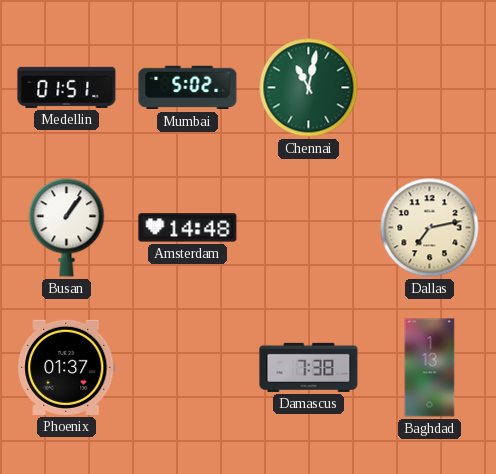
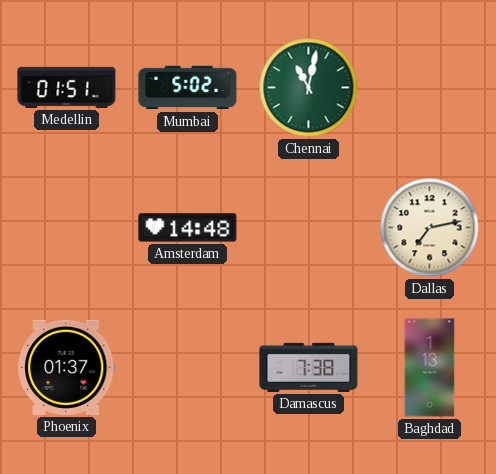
Busan: 1:06 -> none
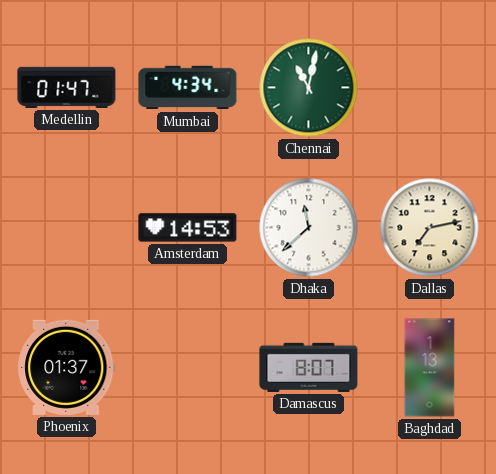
Medellin: 01:51 -> 01:47
Mumbai: 5:02 -> 4:34
Amsterdam: 14:48 -> 14:53
Dhaka: none -> 11:38
Damascus: 7:38 -> 8:07
